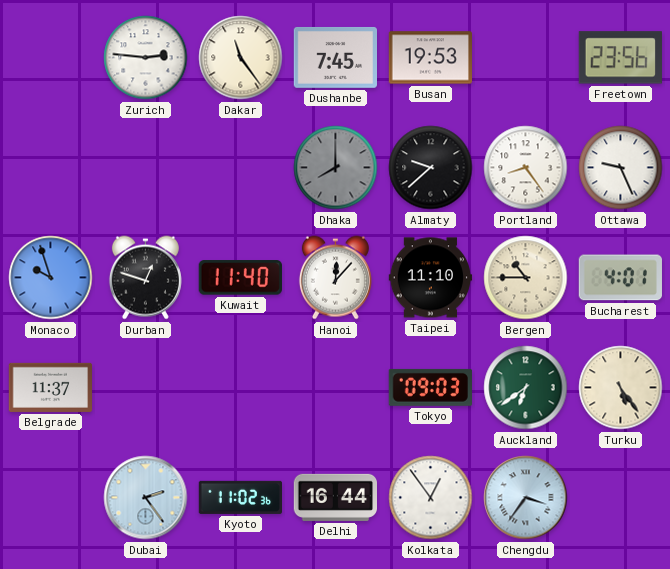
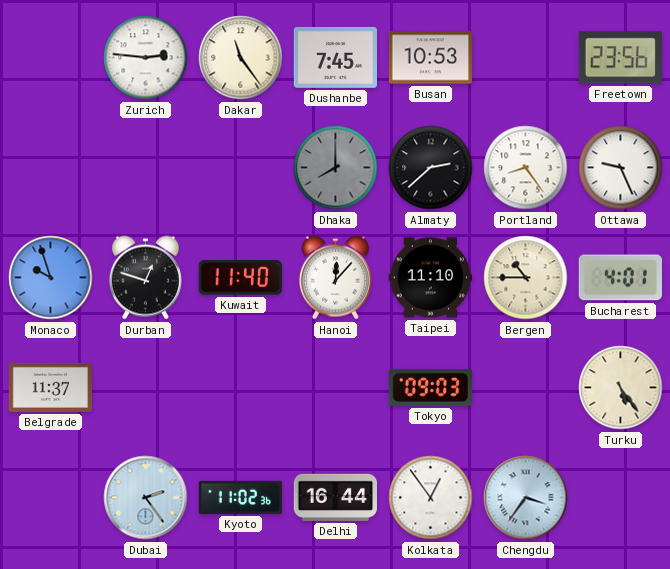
Busan: 19:53 -> 10:53
Almaty: 9:38 -> 2:38
Auckland: 6:39 -> none
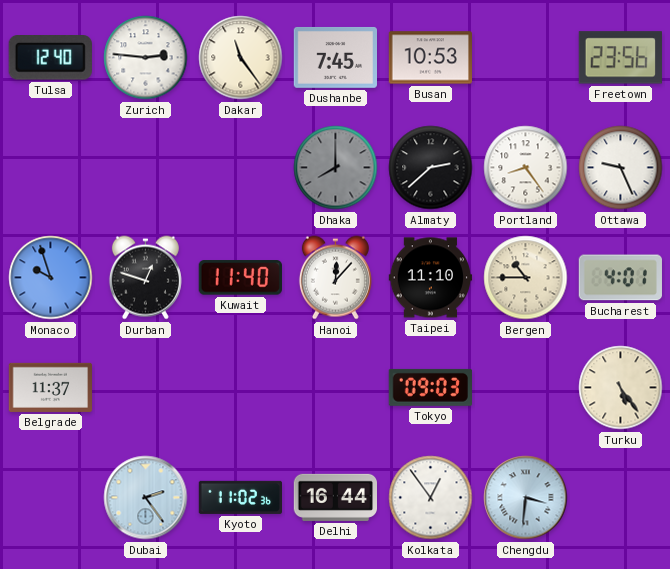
Tulsa: none -> 12:40
Chengdu: 3:36 -> 3:31
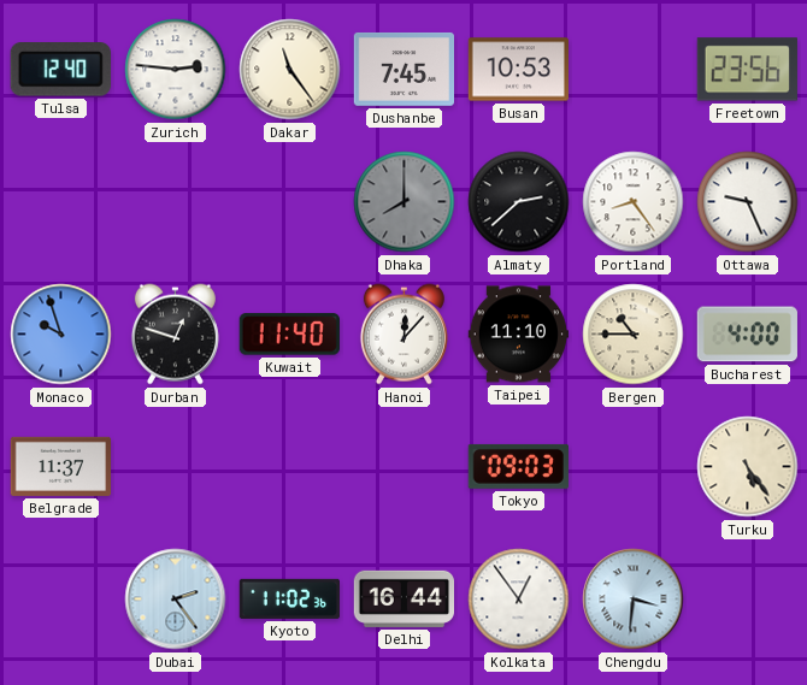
Bucharest: 4:01 -> 4:00
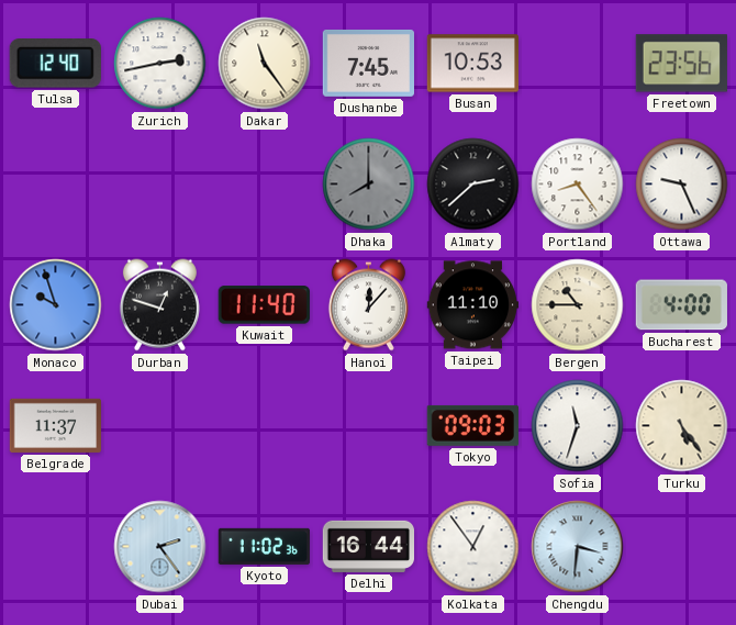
Zurich: 2:46 -> 2:43
Sofia: none -> 11:33
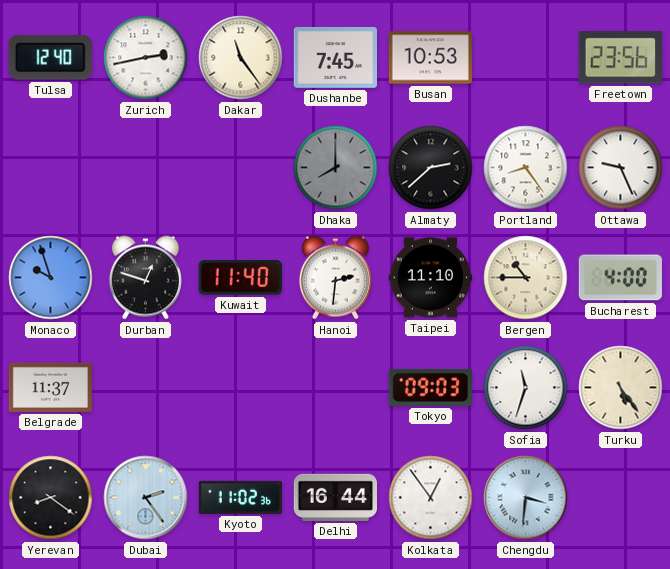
Hanoi: 12:07 -> 2:31
Yerevan: none -> 8:21
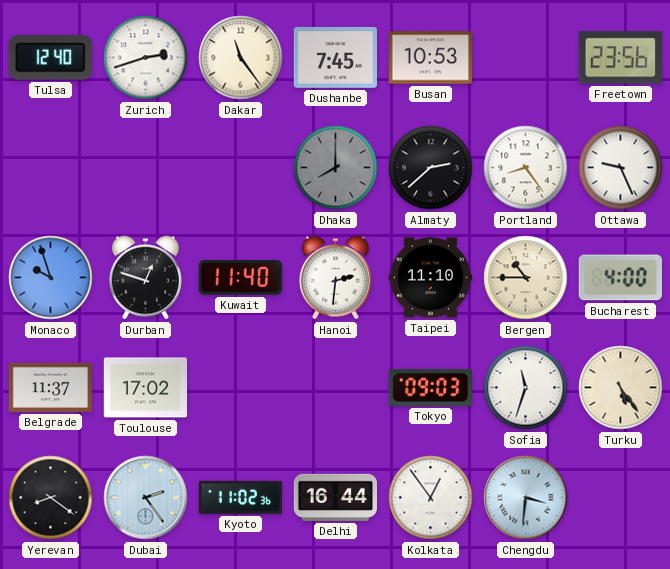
Zurich: 2:43 -> 2:42
Toulouse: none -> 17:02
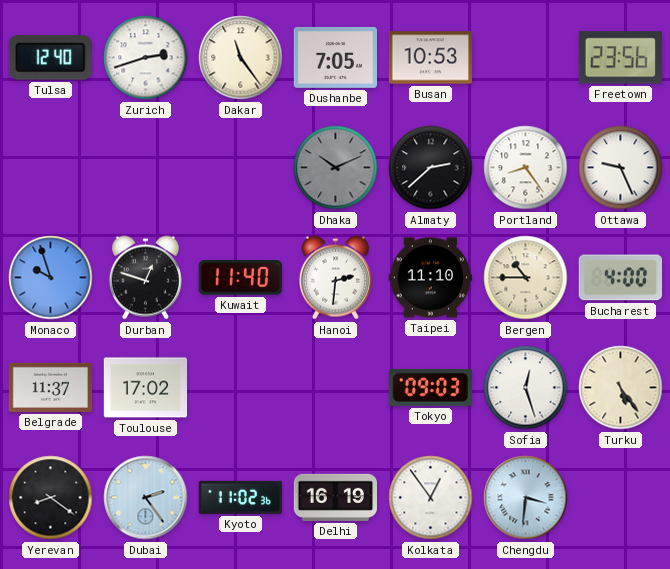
Dushanbe: 7:45 -> 7:05
Dhaka: 8:00 -> 10:11
Sofia: 11:33 -> 12:27
Delhi: 16:44 -> 16:19
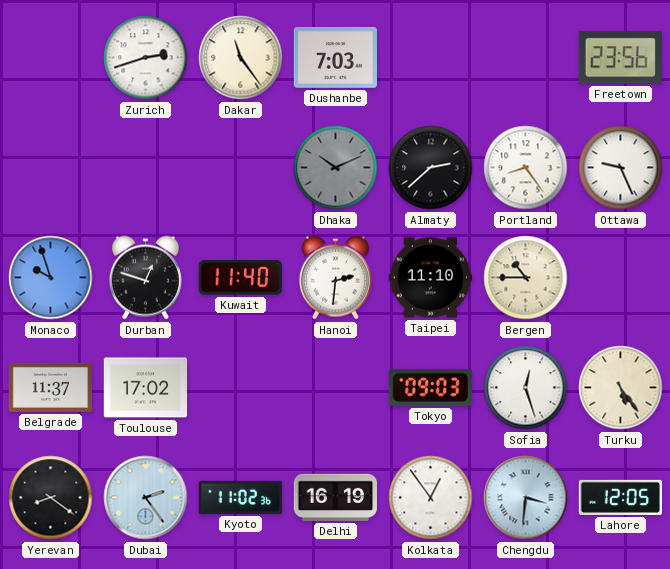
Tulsa: 12:40 -> none
Dushanbe: 7:05 -> 7:03
Busan: 10:53 -> none
Bucharest: 4:00 -> none
Lahore: none -> 12:05
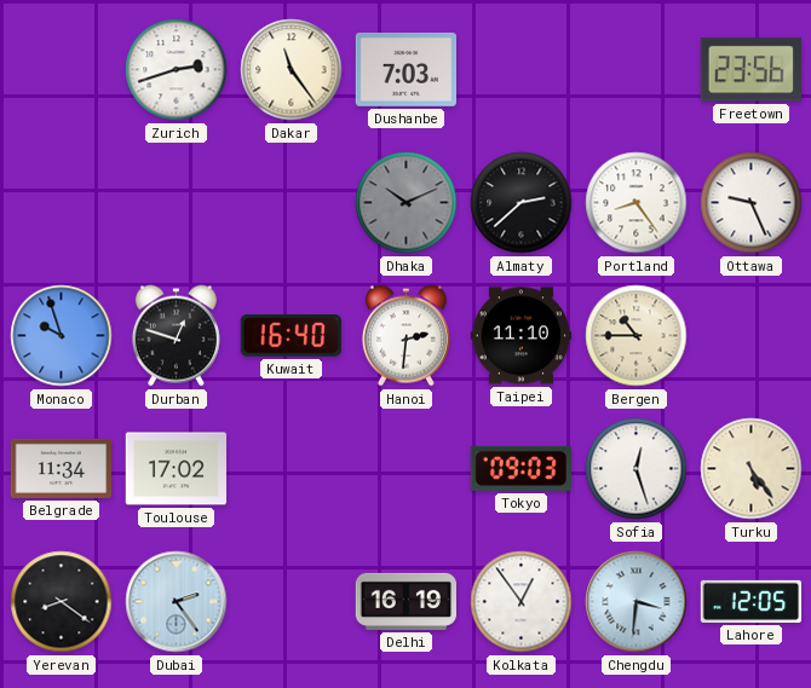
Kuwait: 11:40 -> 16:40
Belgrade: 11:37 -> 11:34
Kyoto: 11:02 -> none
